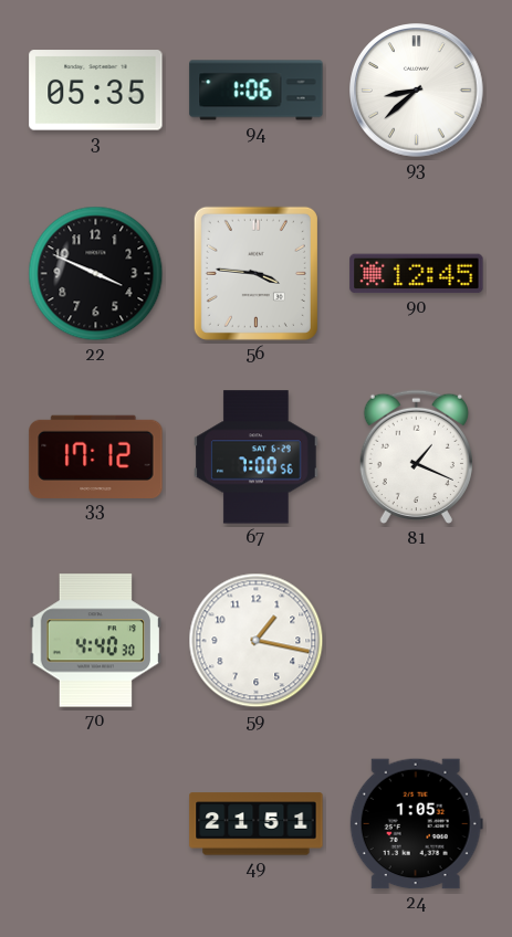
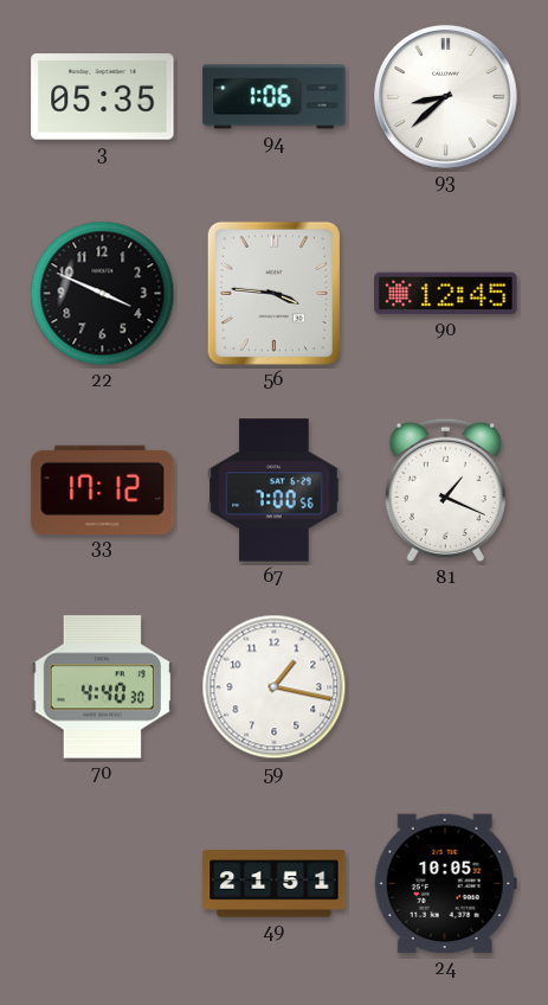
24: 1:05 -> 10:05
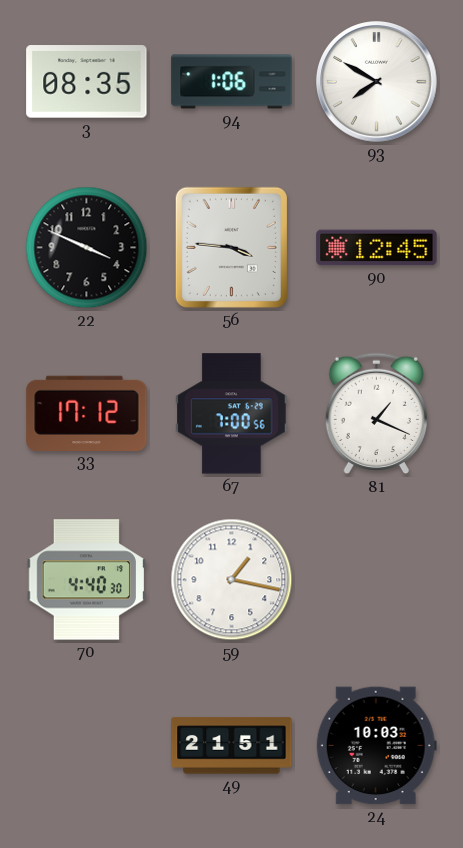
3: 05:35 -> 08:35
93: 8:38 -> 7:50
24: 10:05 -> 10:03
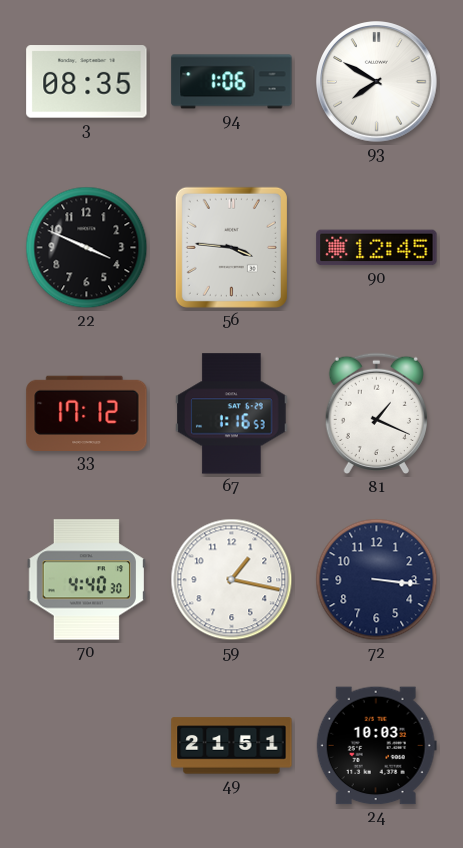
67: 7:00 -> 1:16
72: none -> 3:16
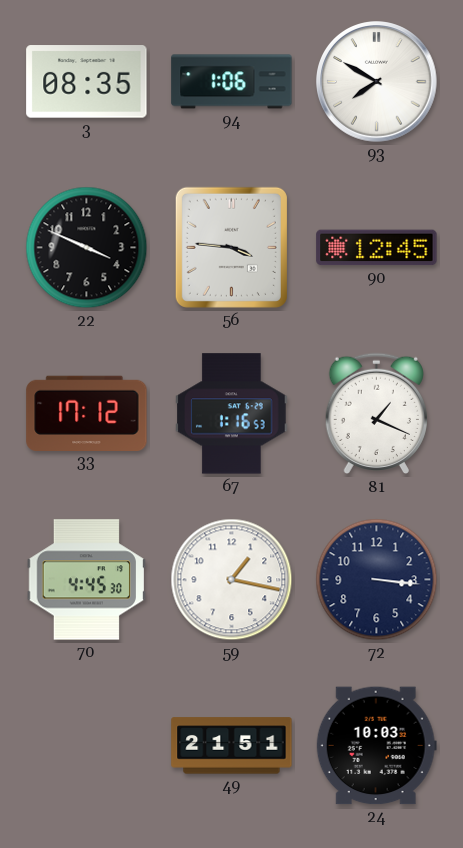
70: 4:40 -> 4:45
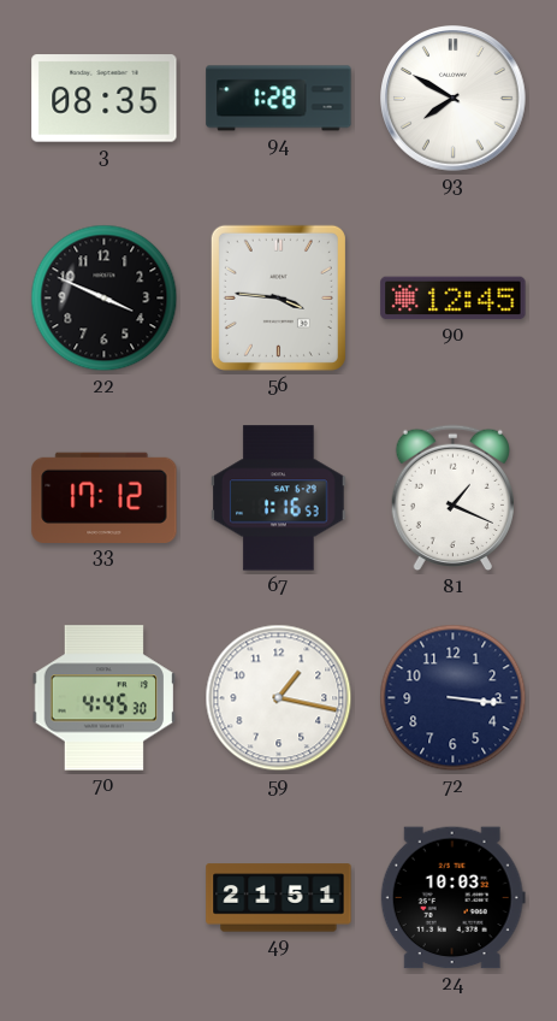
94: 1:06 -> 1:28
